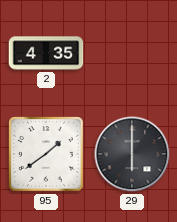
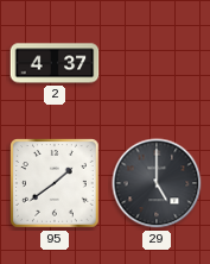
2: 4:35 -> 4:37
29: 6:00 -> 5:00
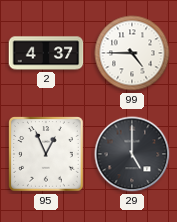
99: none -> 4:45
95: 1:39 -> 12:56
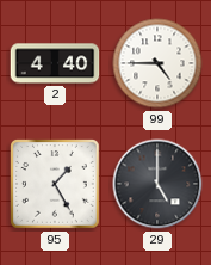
2: 4:37 -> 4:40
95: 12:56 -> 1:25
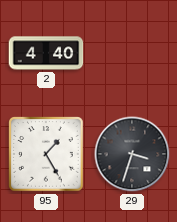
99: 4:45 -> none
29: 5:00 -> 3:33
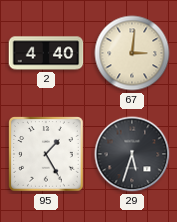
67: none -> 3:01
29: 3:33 -> 5:33
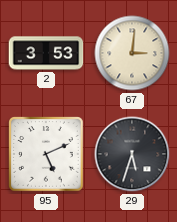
2: 4:40 -> 3:53
95: 1:25 -> 5:11
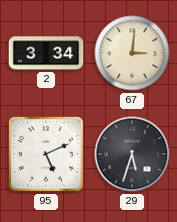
2: 3:53 -> 3:34
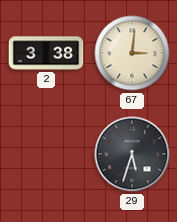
2: 3:34 -> 3:38
95: 5:11 -> none
